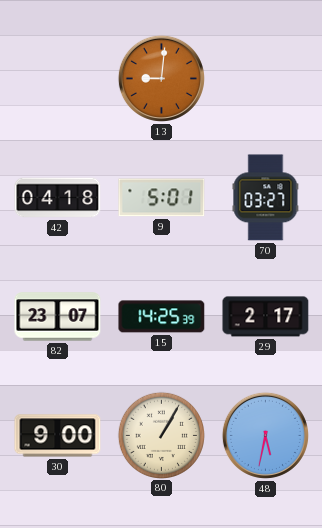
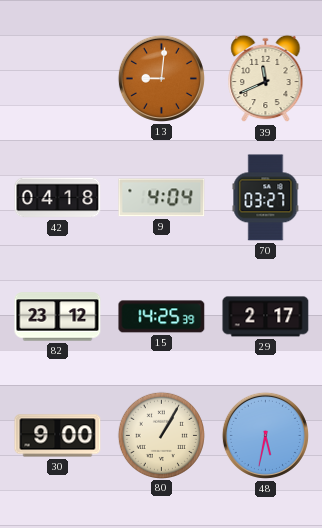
39: none -> 11:41
9: 5:01 -> 4:04
82: 23:07 -> 23:12
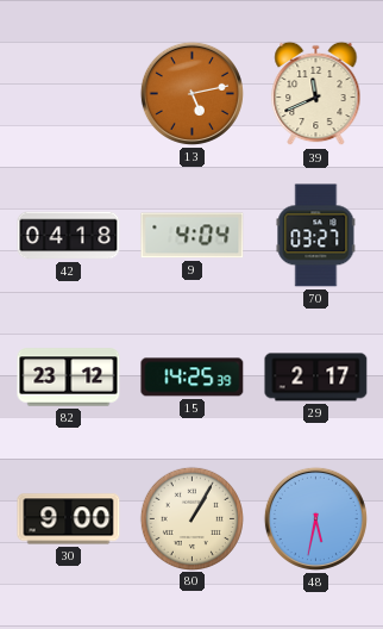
13: 9:01 -> 5:13
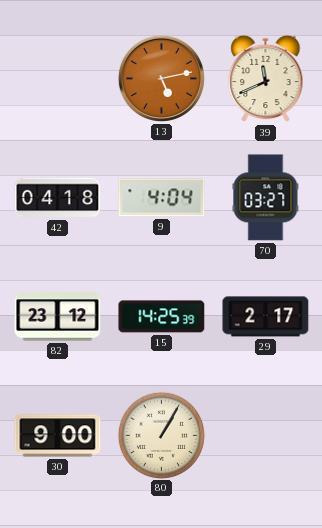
48: 5:32 -> none
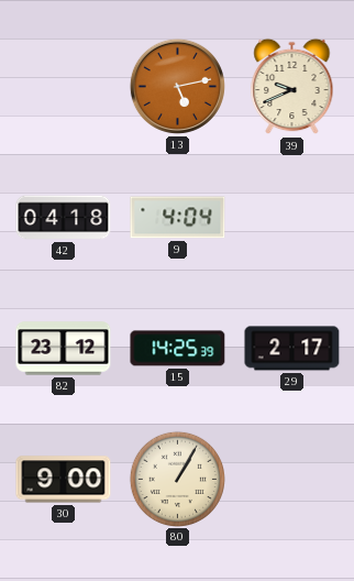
39: 11:41 -> 9:41
70: 03:27 -> none
